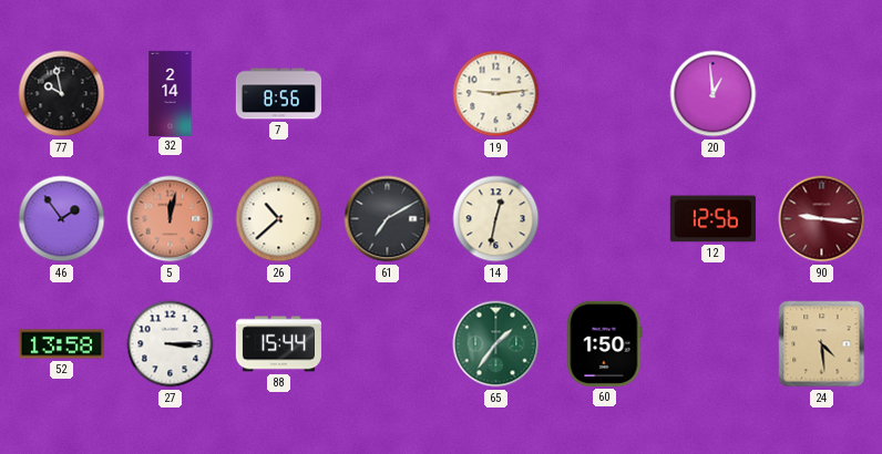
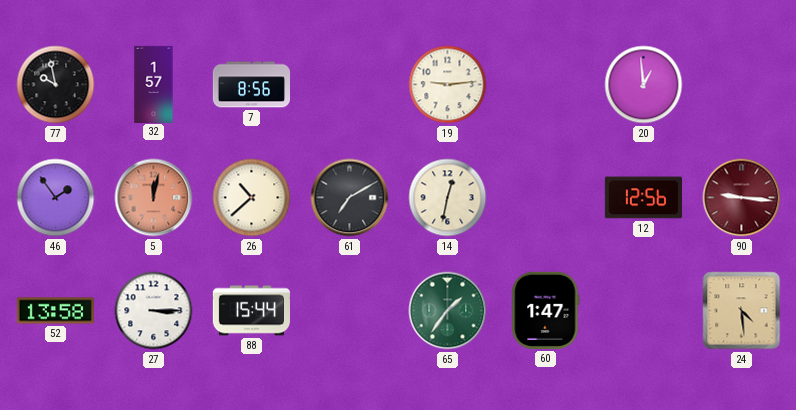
32: 2:14 -> 1:57
60: 1:50 -> 1:47
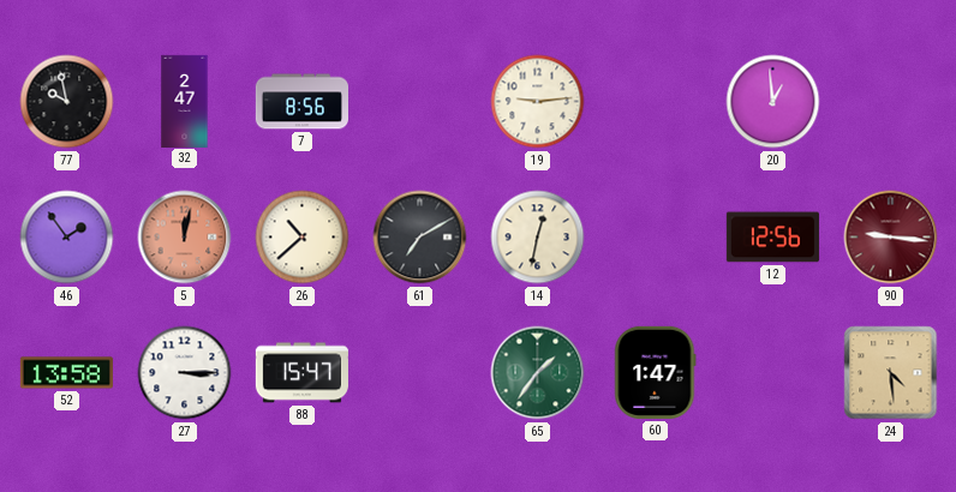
32: 1:57 -> 2:47
88: 15:44 -> 15:47
